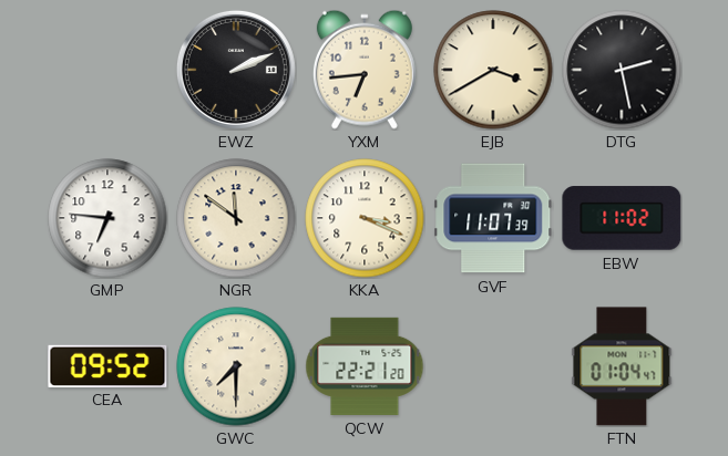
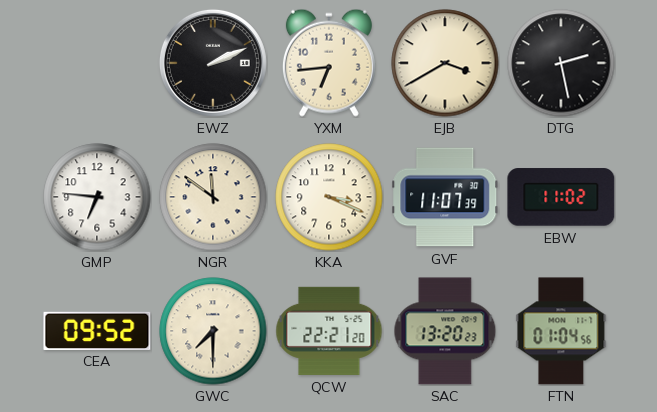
SAC: none -> 13:20
FTN: 01:04:47 -> 01:04:56
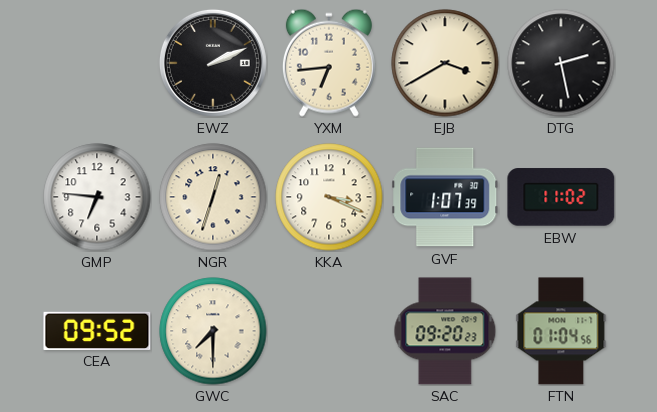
NGR: 11:51 -> 12:33
GVF: 11:07 -> 1:07
QCW: 22:21 -> none
SAC: 13:20 -> 09:20
